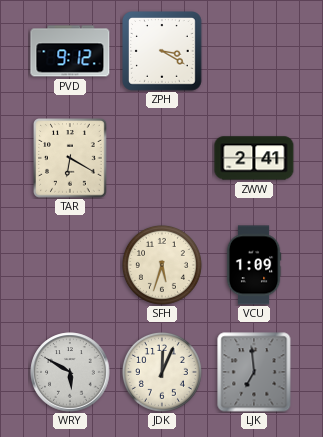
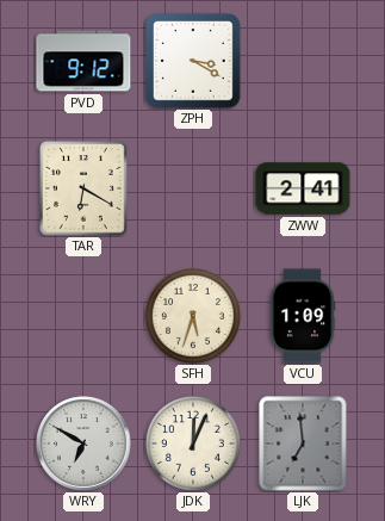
WRY: 5:50 -> 6:50
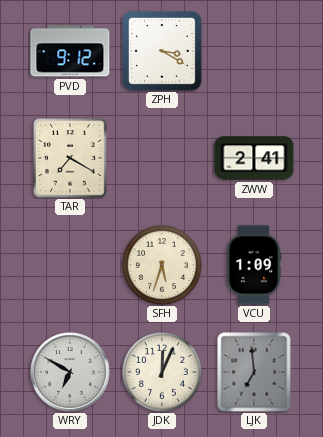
TAR: 6:20 -> 7:20
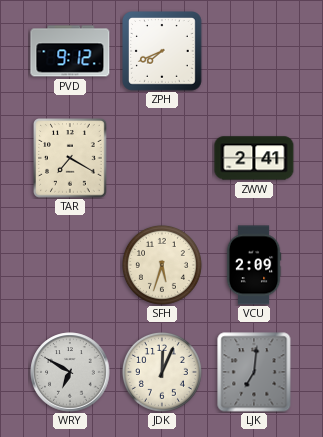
ZPH: 3:20 -> 7:41
VCU: 1:09 -> 2:09
LJK: 6:59 -> 7:01
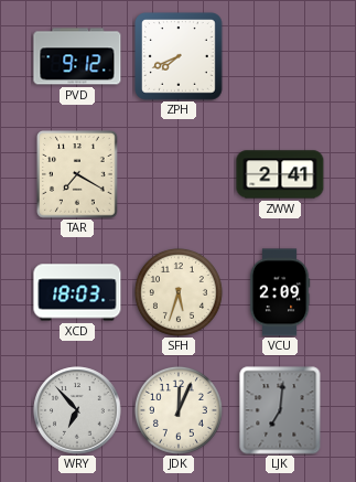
XCD: none -> 18:03
WRY: 6:50 -> 6:53
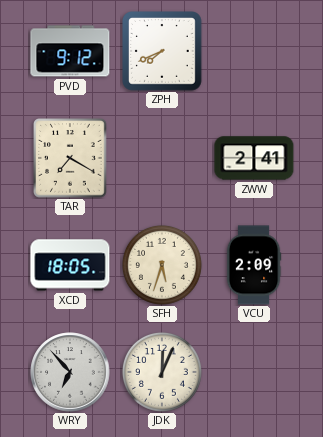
XCD: 18:03 -> 18:05
LJK: 7:01 -> none
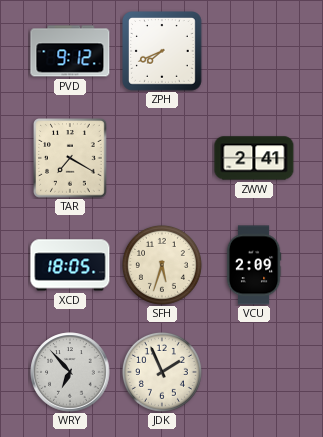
JDK: 12:04 -> 1:56
